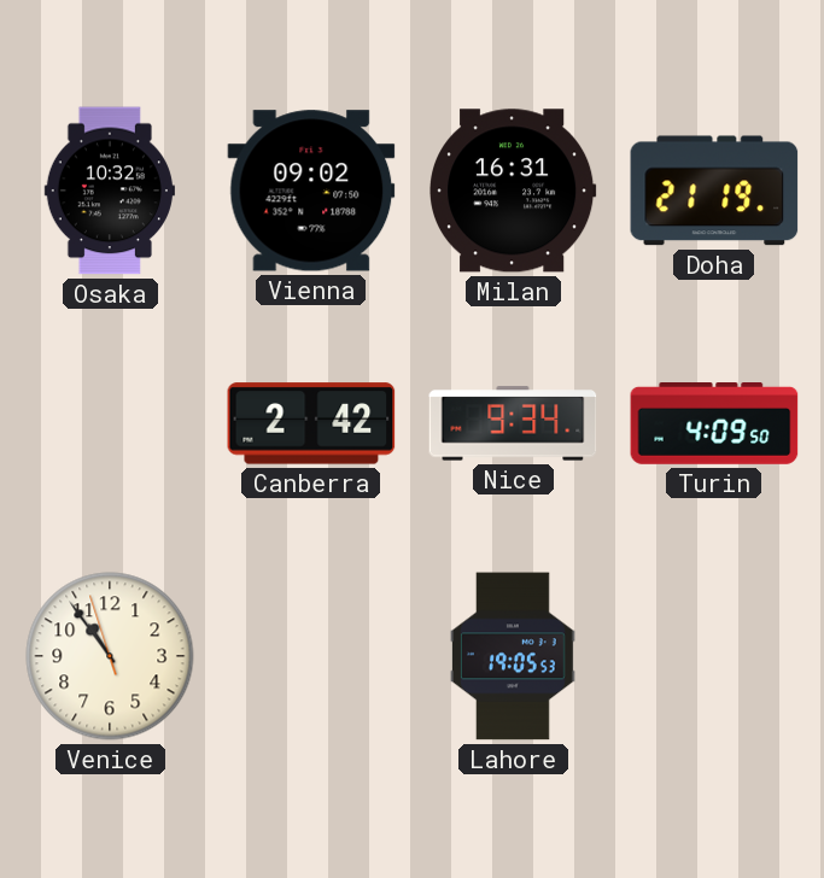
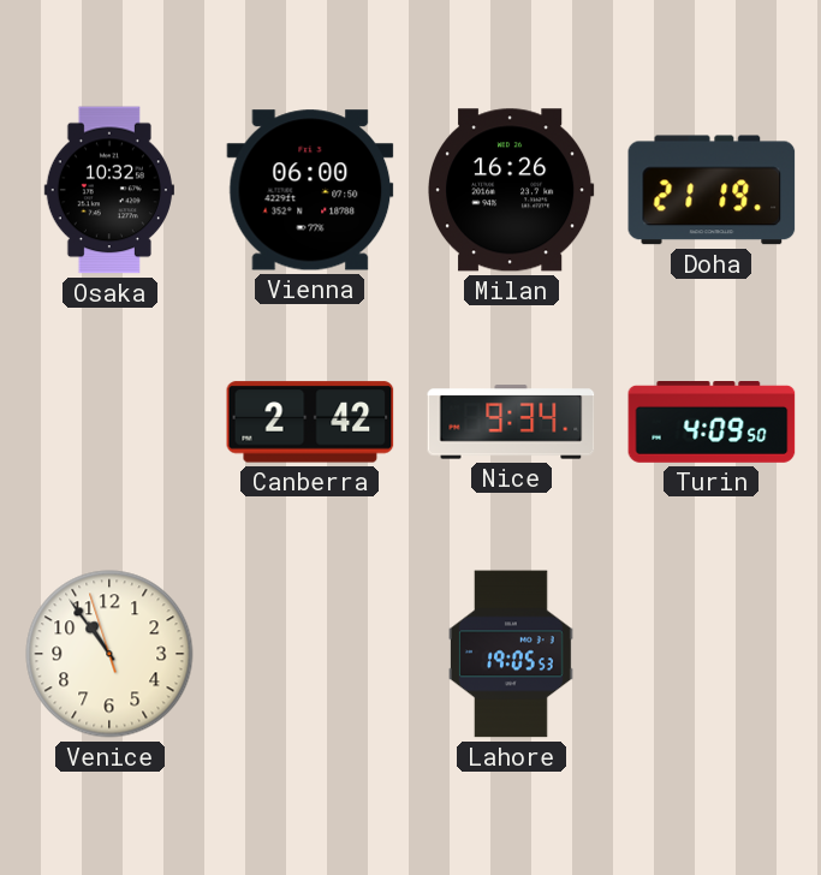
Vienna: 09:02 -> 06:00
Milan: 16:31 -> 16:26
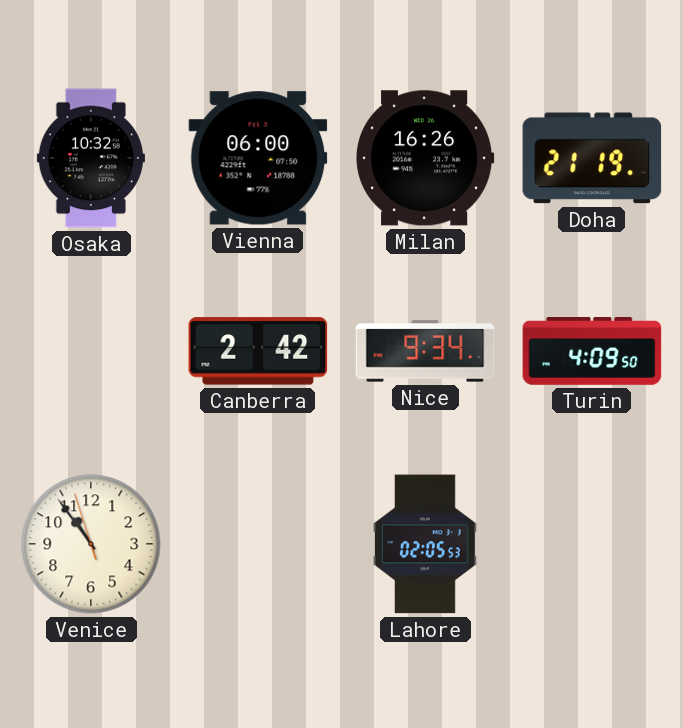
Lahore: 19:05 -> 02:05
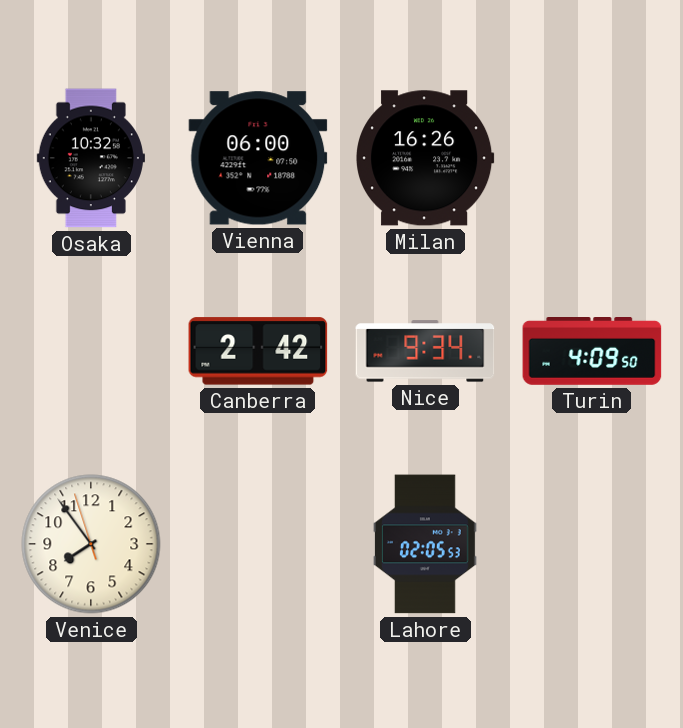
Doha: 21:19 -> none
Venice: 10:53 -> 7:53
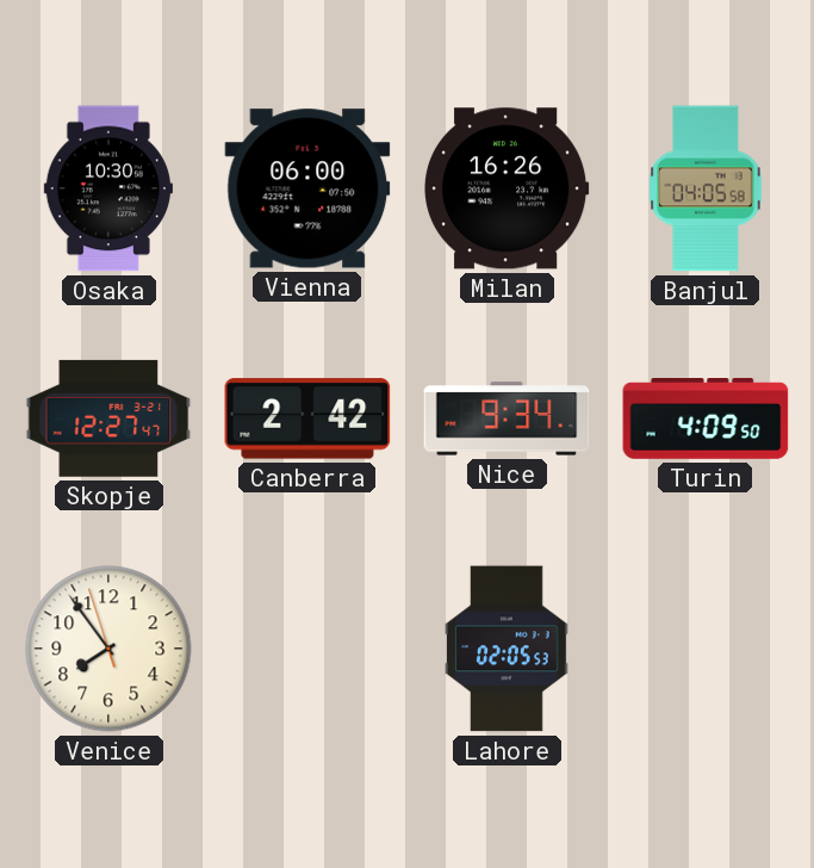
Osaka: 10:32 -> 10:30
Banjul: none -> 04:05
Skopje: none -> 12:27
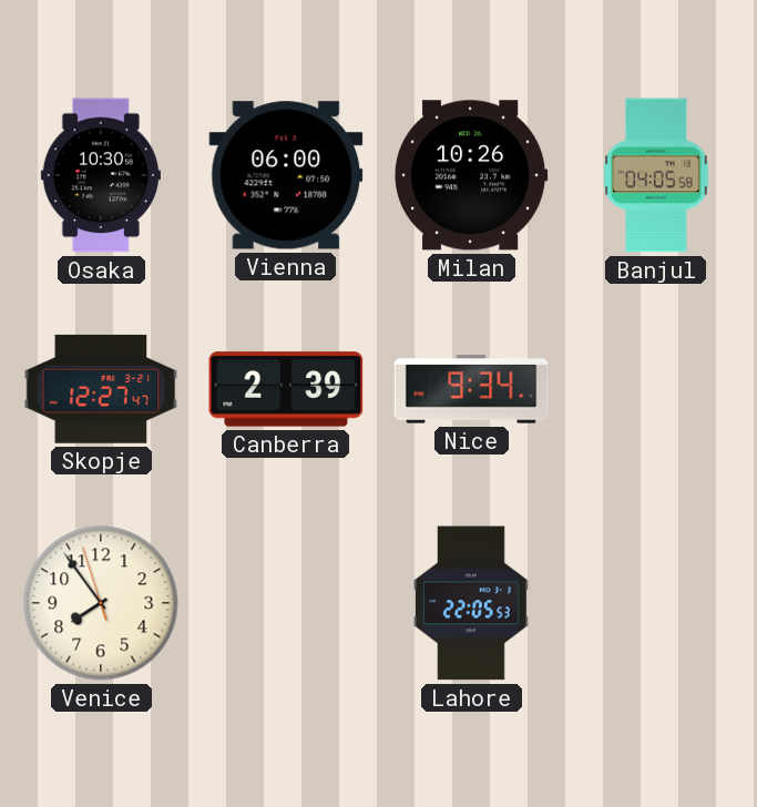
Milan: 16:26 -> 10:26
Canberra: 2:42 -> 2:39
Turin: 4:09 -> none
Lahore: 02:05 -> 22:05
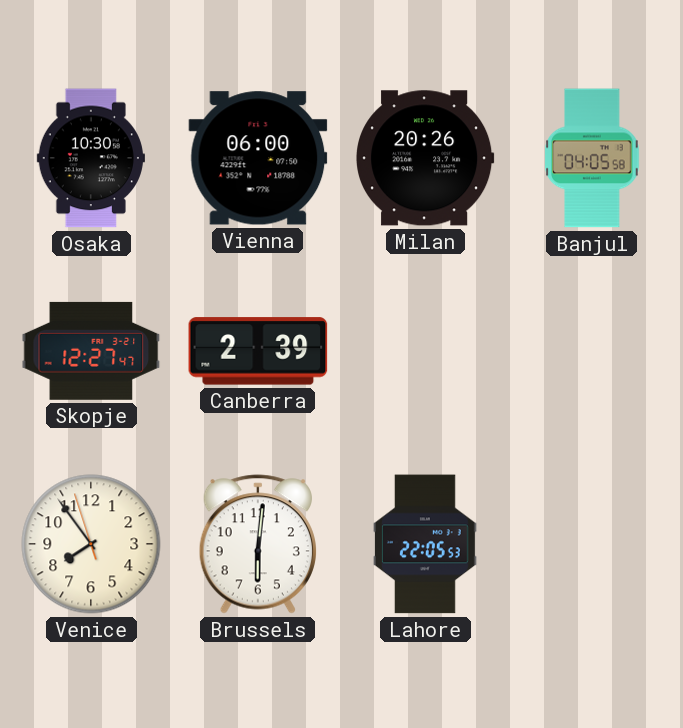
Milan: 10:26 -> 20:26
Nice: 9:34 -> none
Brussels: none -> 6:01
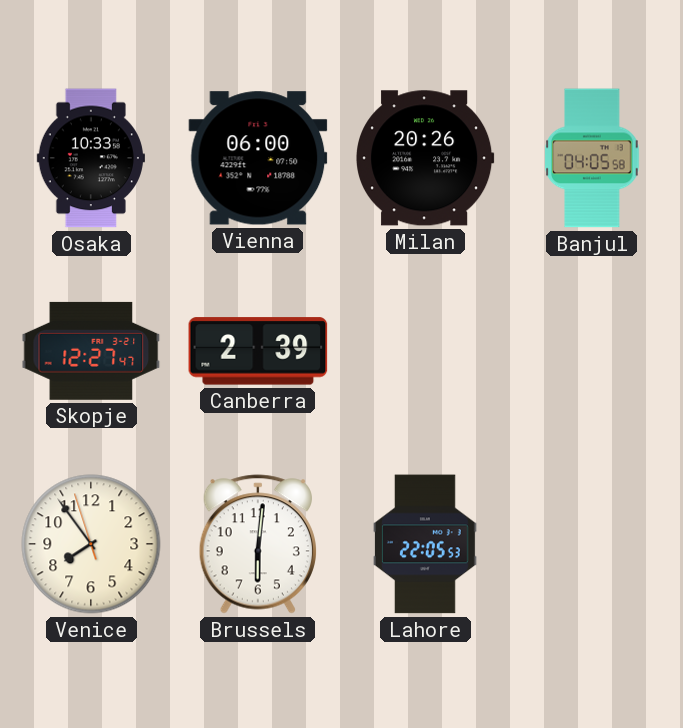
Osaka: 10:30 -> 10:33
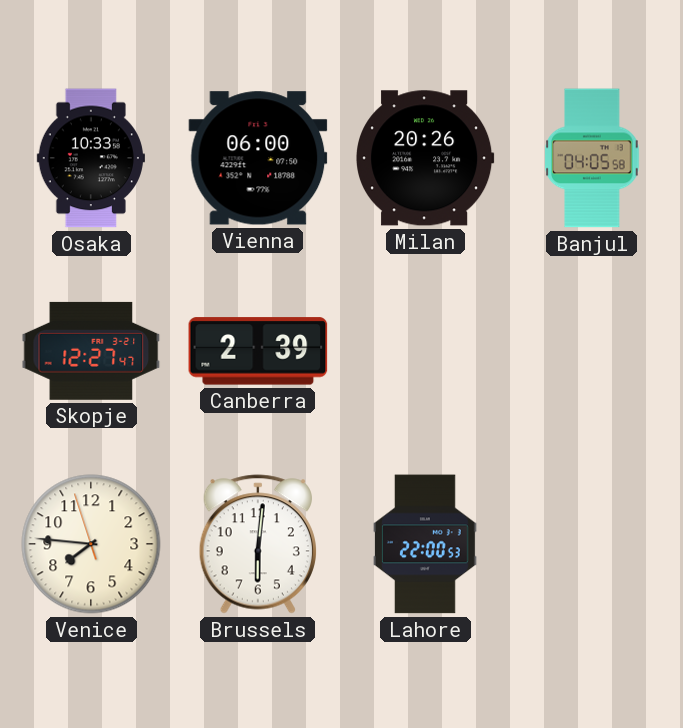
Venice: 7:53 -> 7:45
Lahore: 22:05 -> 22:00
